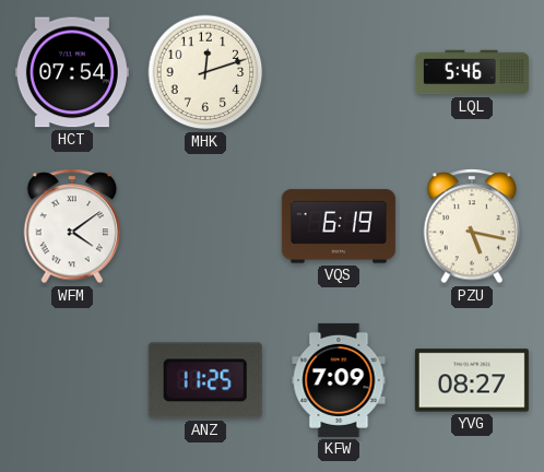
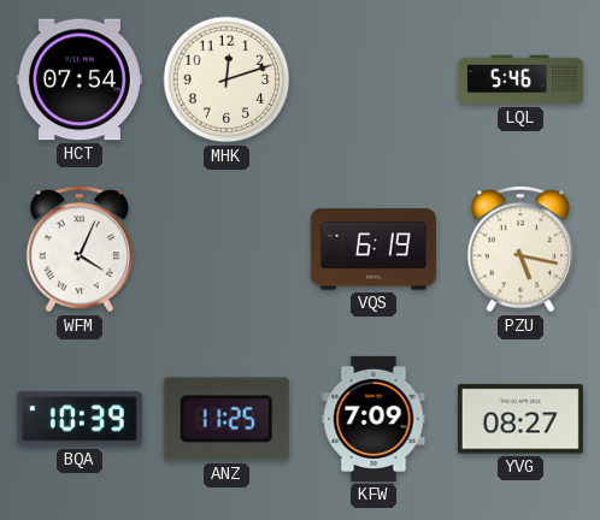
WFM: 4:09 -> 4:04
BQA: none -> 10:39
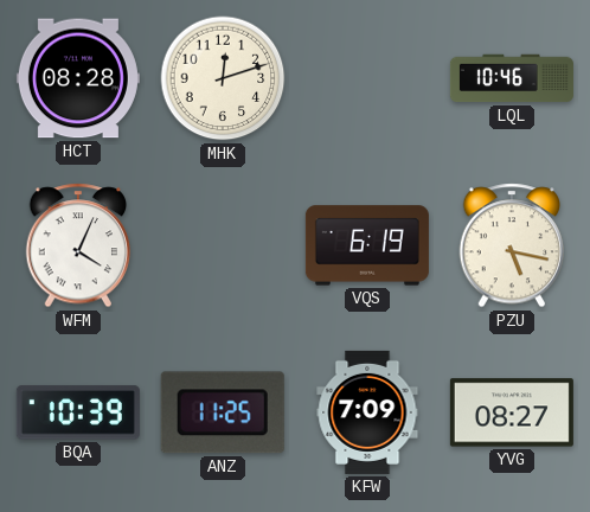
HCT: 07:54 -> 08:28
LQL: 5:46 -> 10:46
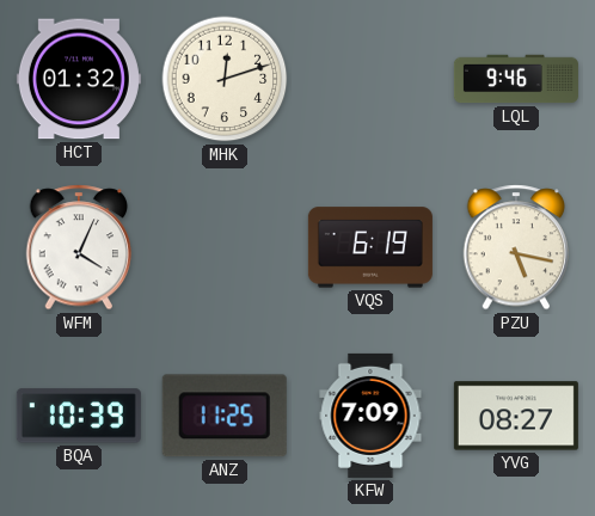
HCT: 08:28 -> 01:32
LQL: 10:46 -> 9:46
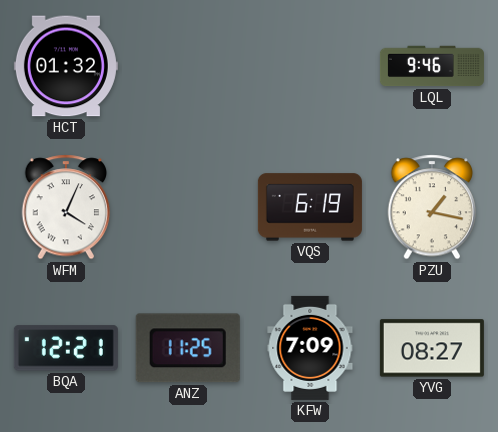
MHK: 12:12 -> none
PZU: 5:17 -> 1:17
BQA: 10:39 -> 12:21
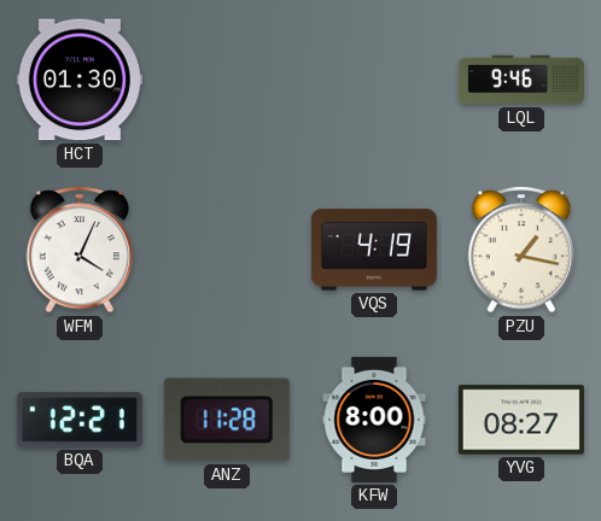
HCT: 01:32 -> 01:30
VQS: 6:19 -> 4:19
ANZ: 11:25 -> 11:28
KFW: 7:09 -> 8:00
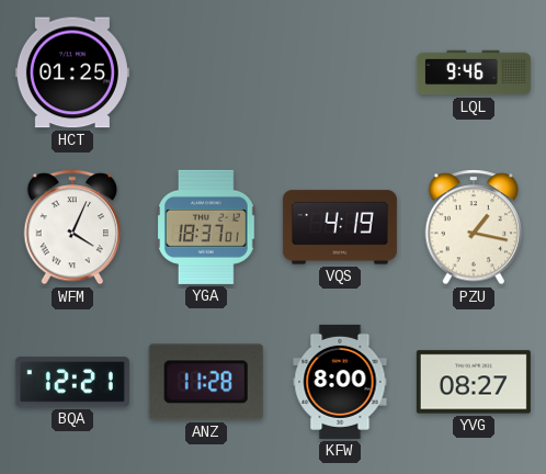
HCT: 01:30 -> 01:25
YGA: none -> 18:37
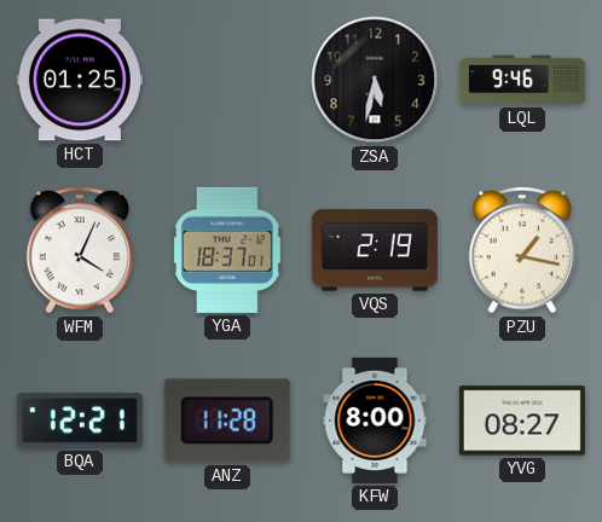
ZSA: none -> 5:32
VQS: 4:19 -> 2:19
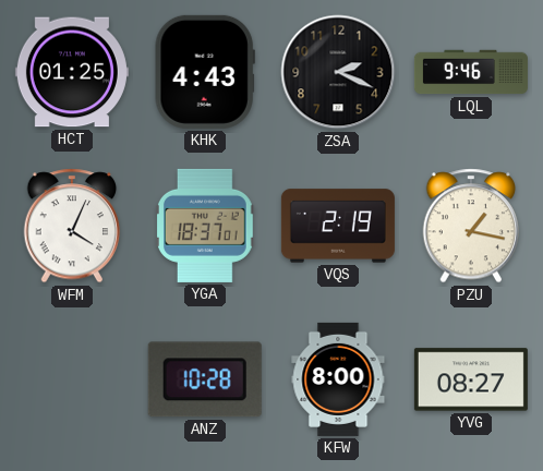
KHK: none -> 4:43
ZSA: 5:32 -> 2:19
BQA: 12:21 -> none
ANZ: 11:28 -> 10:28
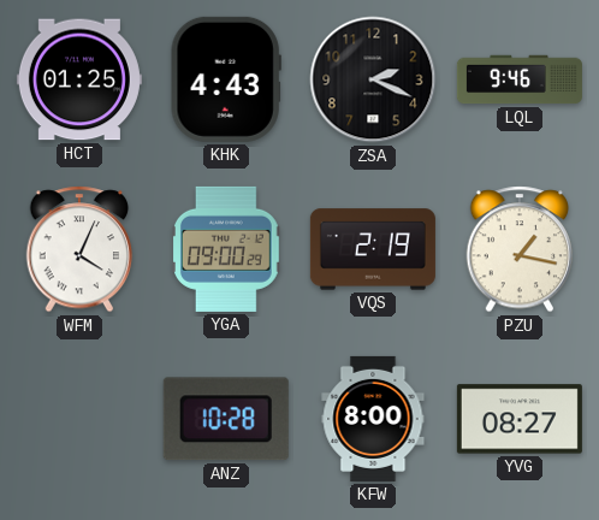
YGA: 18:37 -> 09:00
